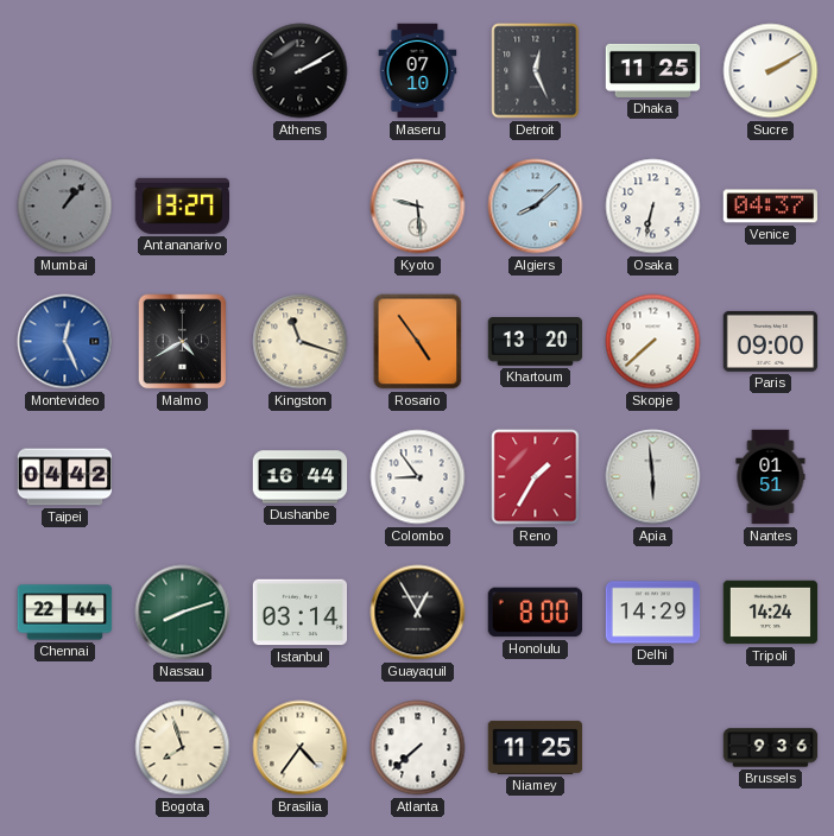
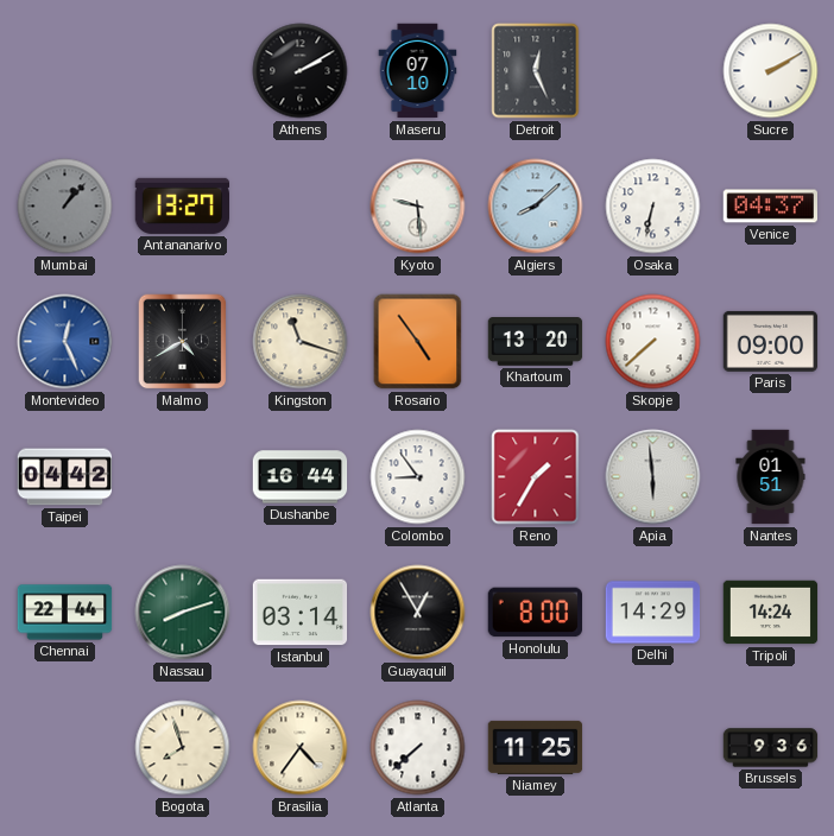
Dhaka: 11:25 -> none
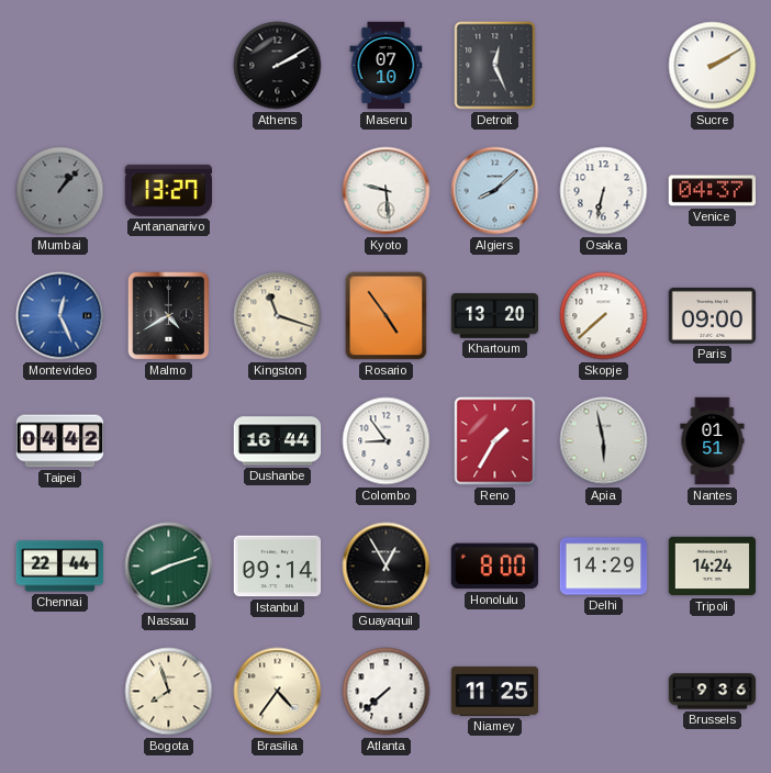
Apia: 5:59 -> 5:58
Istanbul: 03:14 -> 09:14
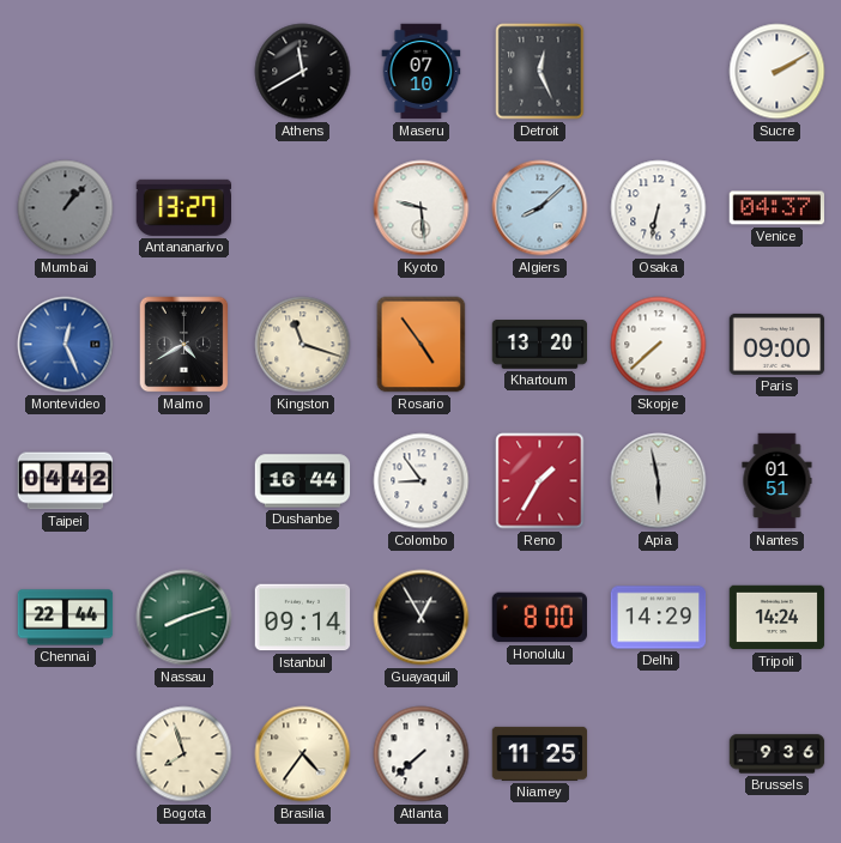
Athens: 2:10 -> 11:40
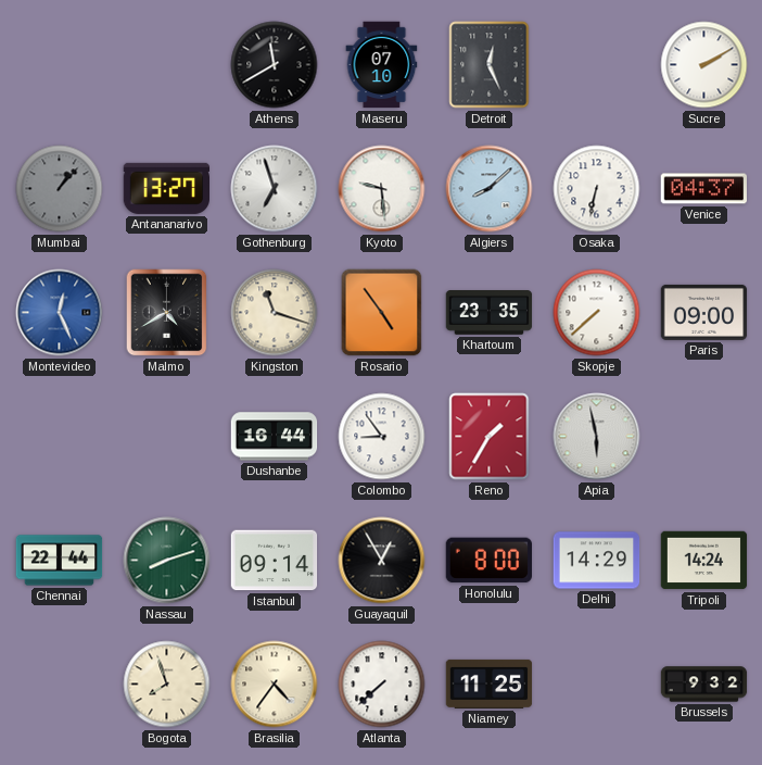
Gothenburg: none -> 6:57
Khartoum: 13:20 -> 23:35
Taipei: 04:42 -> none
Nantes: 01:51 -> none
Brussels: 9:36 -> 9:32
